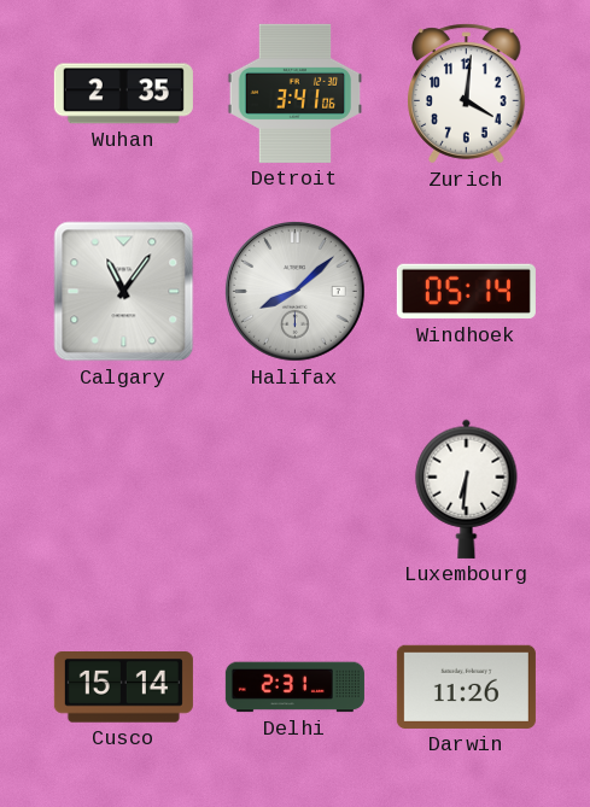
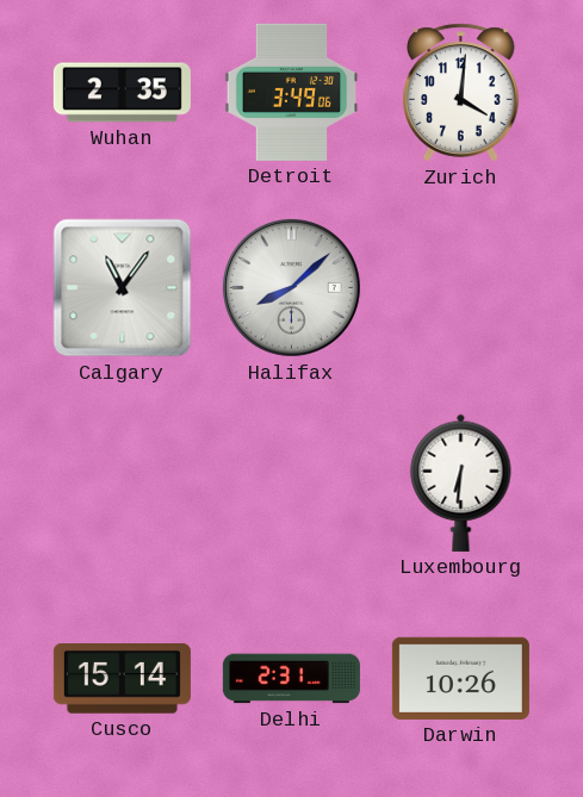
Detroit: 3:41 -> 3:49
Windhoek: 05:14 -> none
Darwin: 11:26 -> 10:26
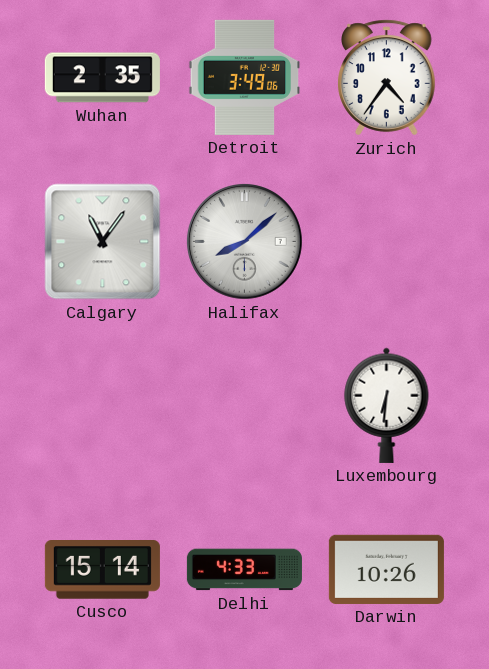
Zurich: 4:01 -> 4:36
Delhi: 2:31 -> 4:33
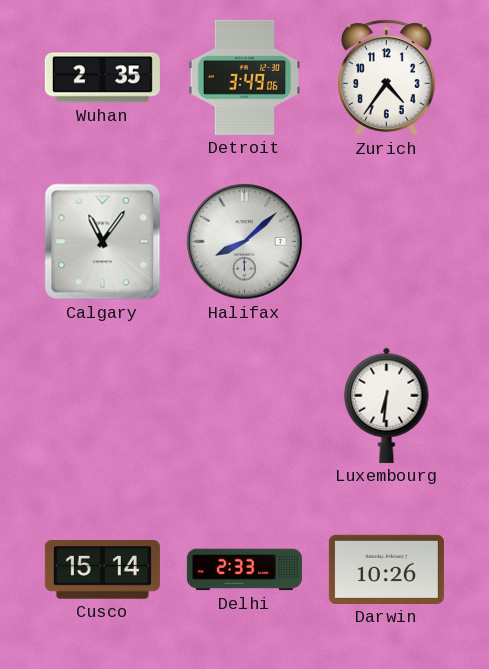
Delhi: 4:33 -> 2:33
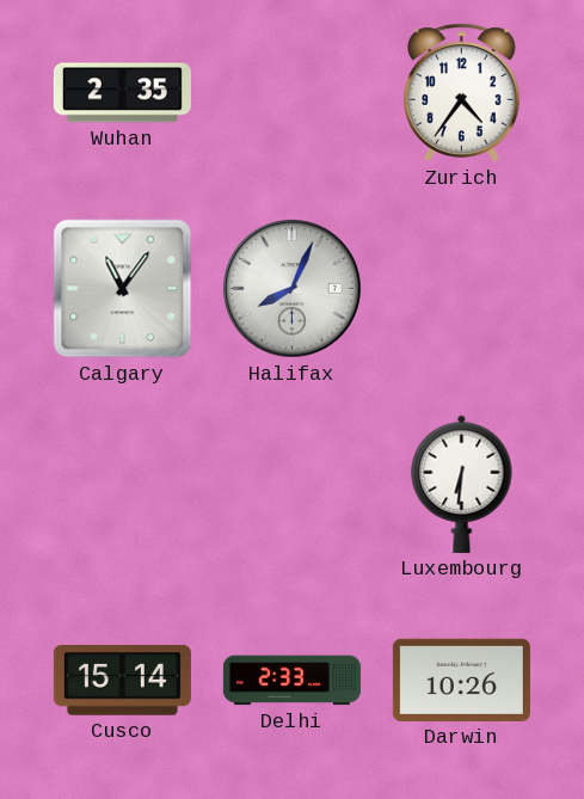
Detroit: 3:49 -> none
Halifax: 8:08 -> 8:04
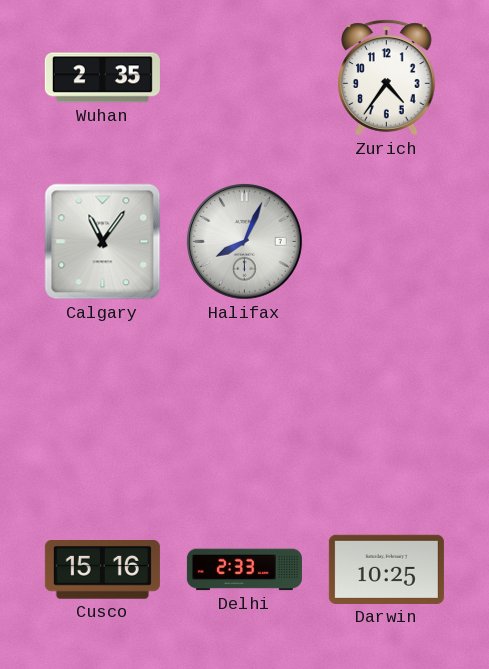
Luxembourg: 6:31 -> none
Cusco: 15:14 -> 15:16
Darwin: 10:26 -> 10:25
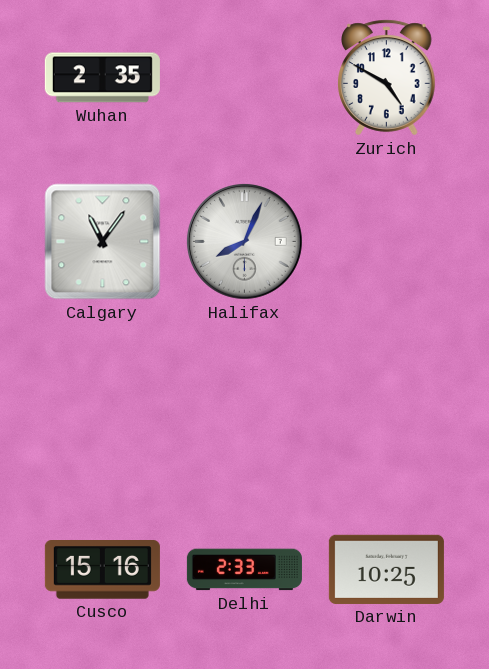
Zurich: 4:36 -> 4:50
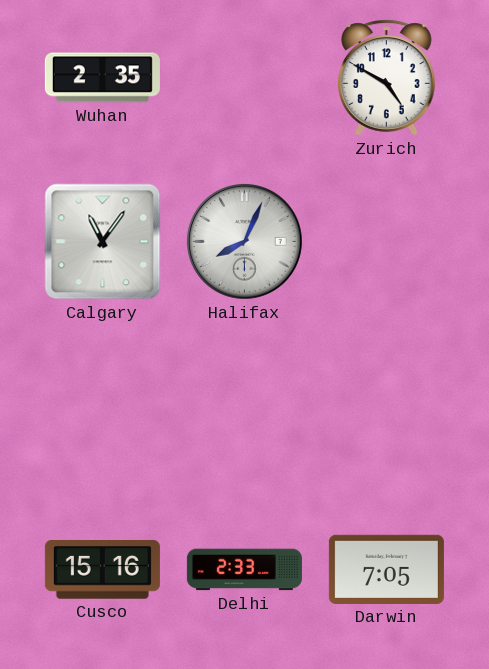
Darwin: 10:25 -> 7:05
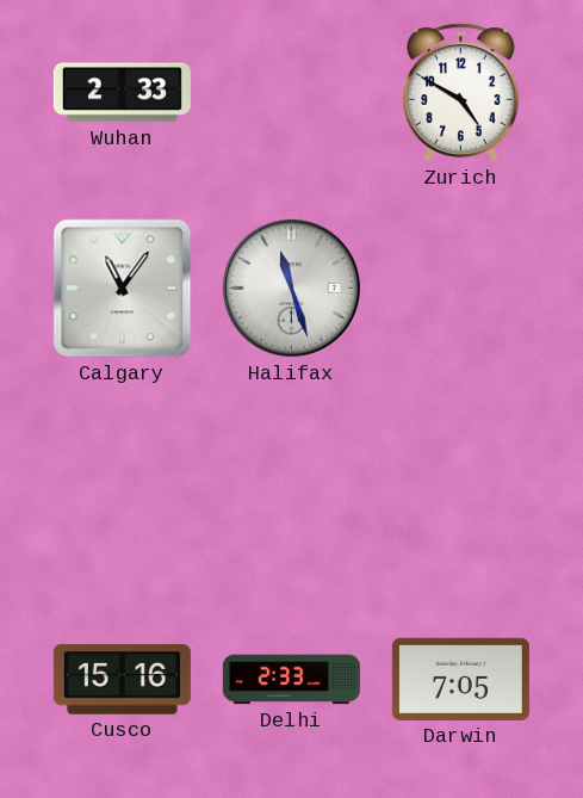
Wuhan: 2:35 -> 2:33
Halifax: 8:04 -> 11:27
